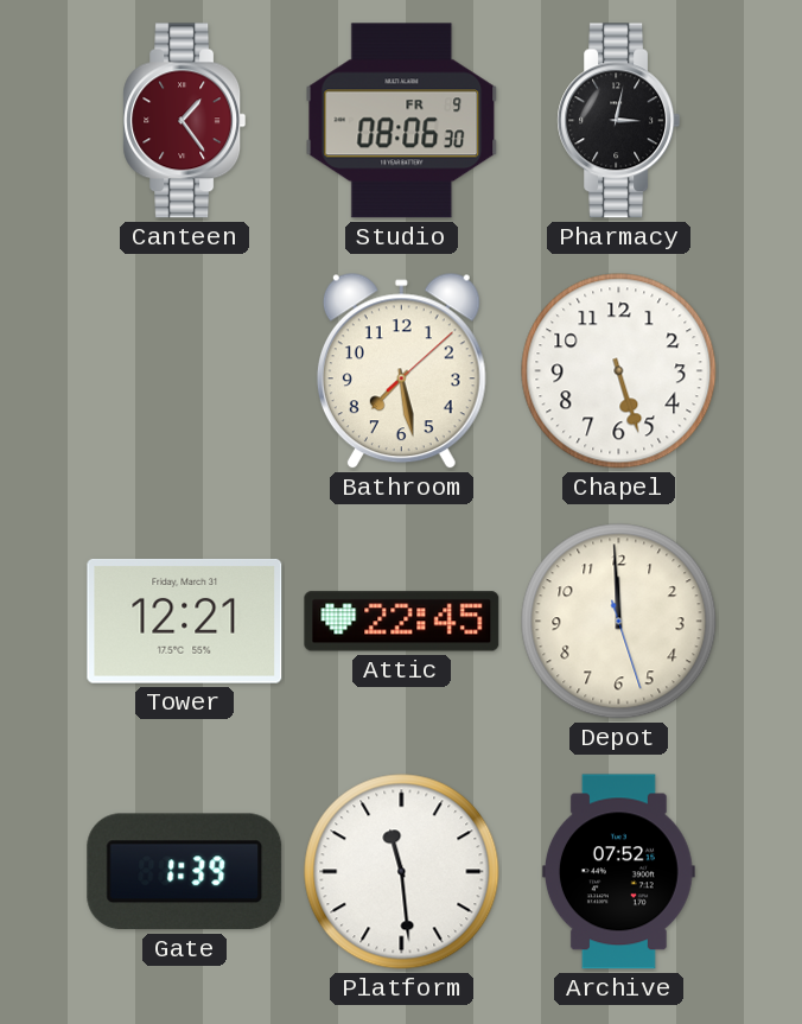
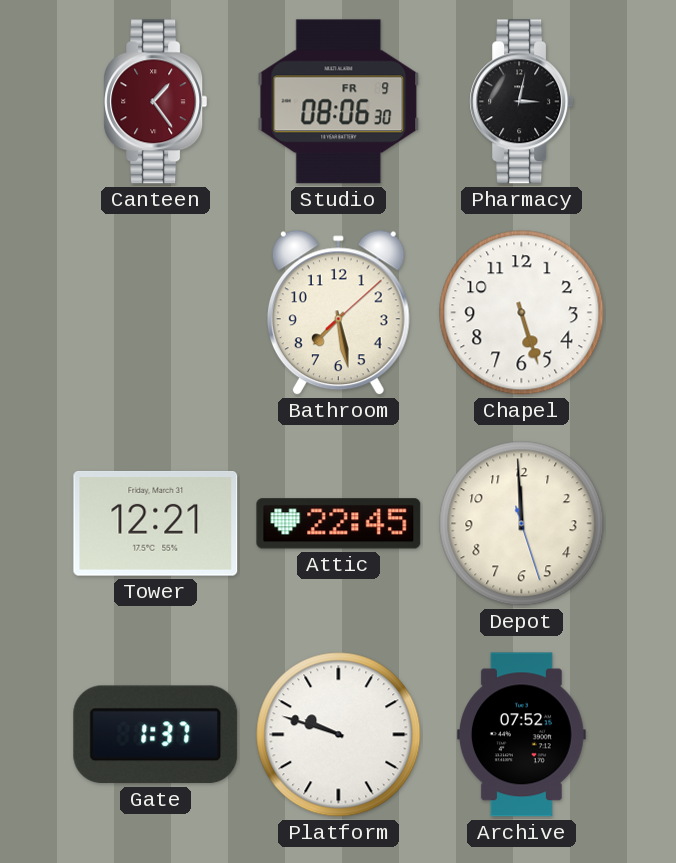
Gate: 1:39 -> 1:37
Platform: 11:29 -> 9:48
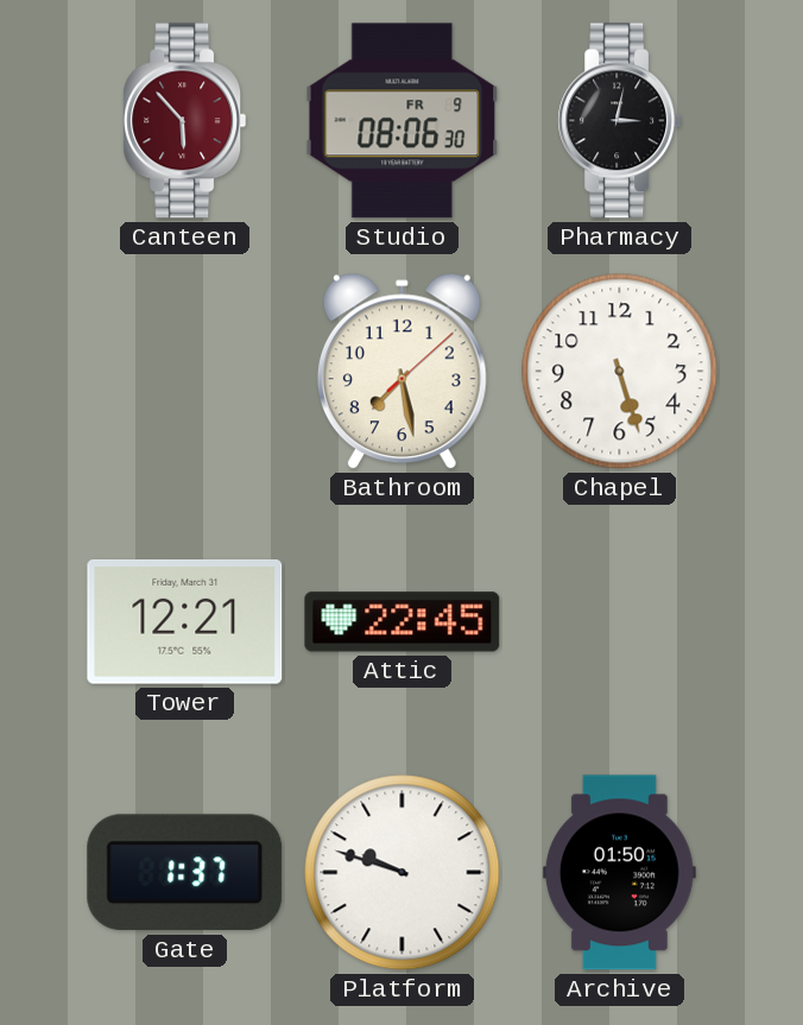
Canteen: 1:24 -> 5:53
Depot: 11:59 -> none
Archive: 07:52 -> 01:50
